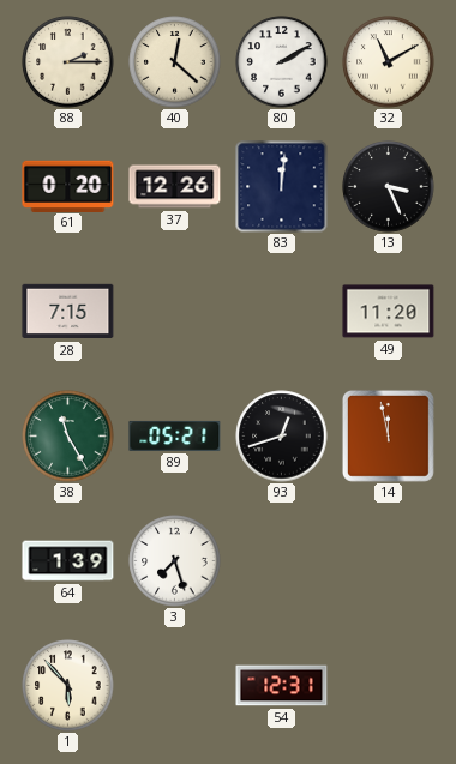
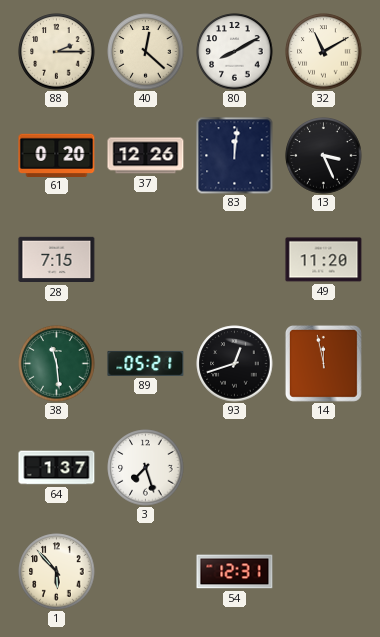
80: 2:10 -> 8:10
38: 11:25 -> 11:29
64: 1:39 -> 1:37
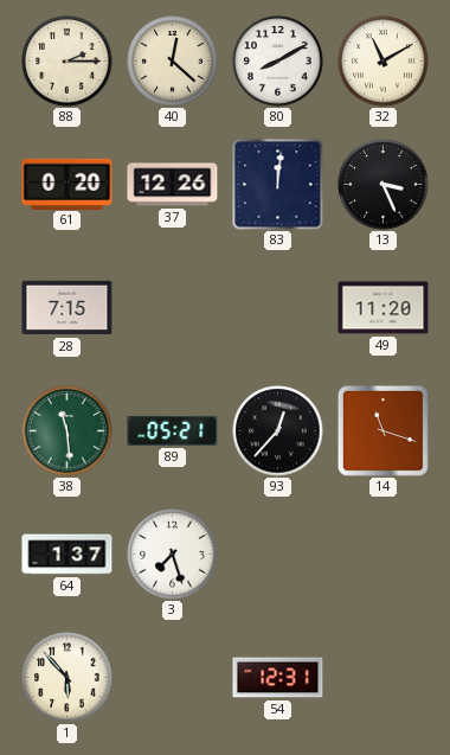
93: 12:42 -> 12:37
14: 11:58 -> 11:18
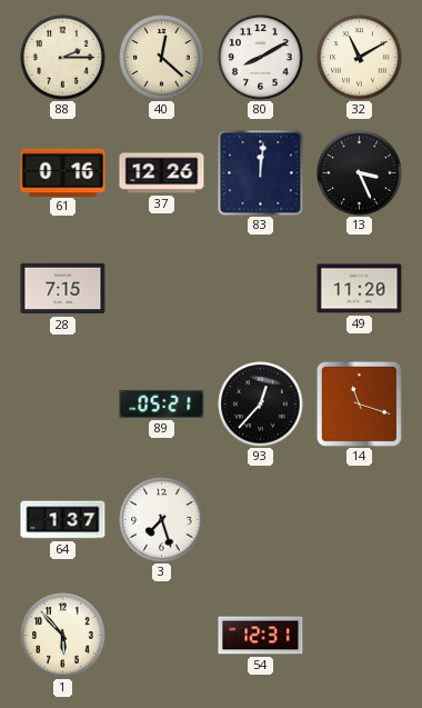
61: 0:20 -> 0:16
38: 11:29 -> none
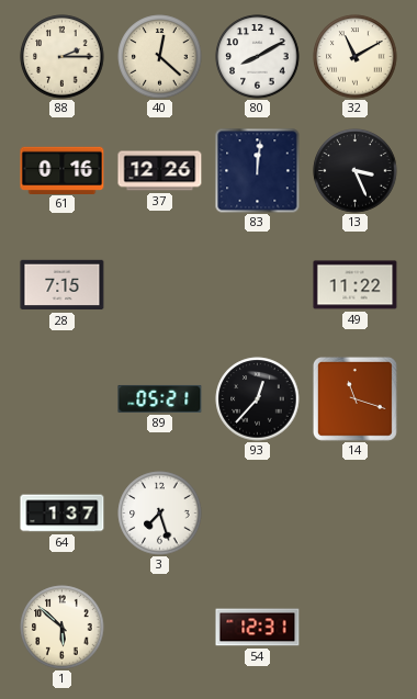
49: 11:20 -> 11:22
1: 5:53 -> 5:52
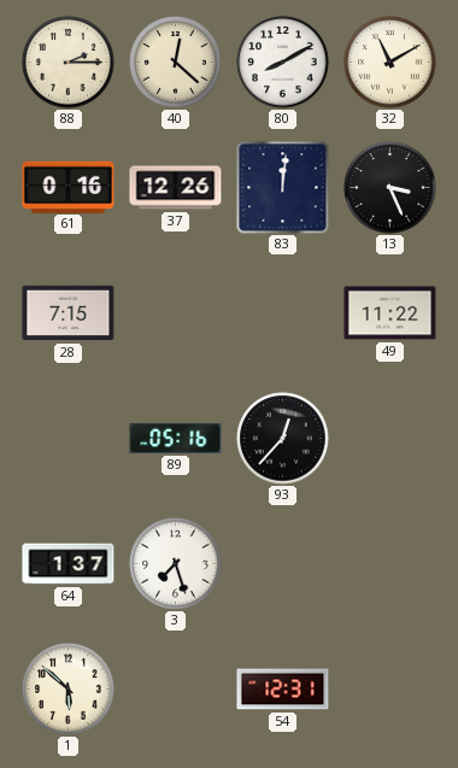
89: 05:21 -> 05:16
14: 11:18 -> none
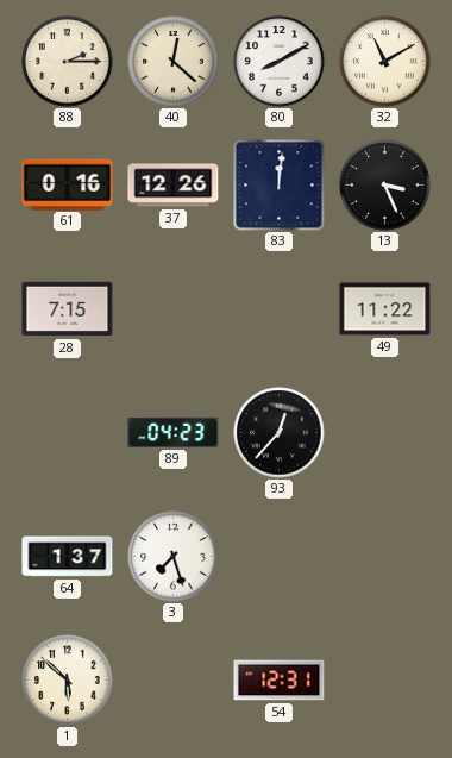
89: 05:16 -> 04:23
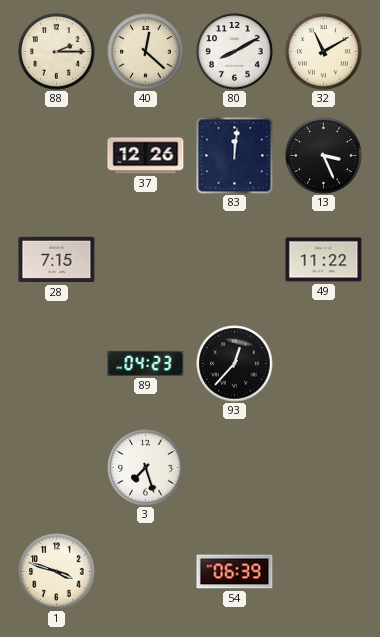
61: 0:16 -> none
64: 1:37 -> none
1: 5:52 -> 3:48
54: 12:31 -> 06:39
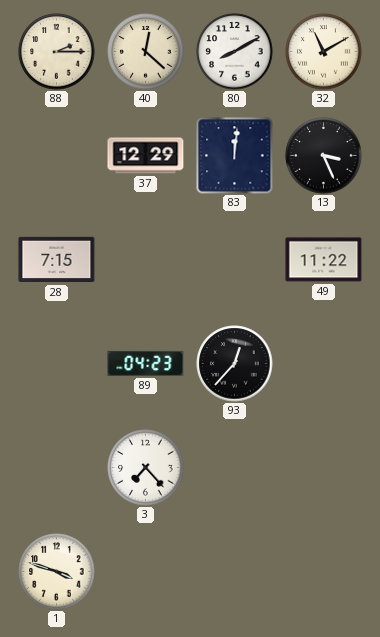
37: 12:26 -> 12:29
3: 7:27 -> 7:23
54: 06:39 -> none
